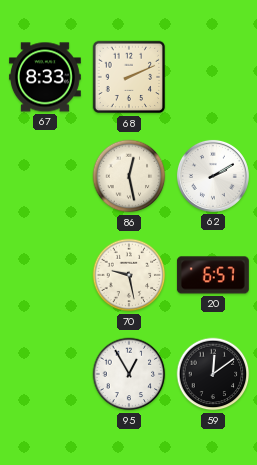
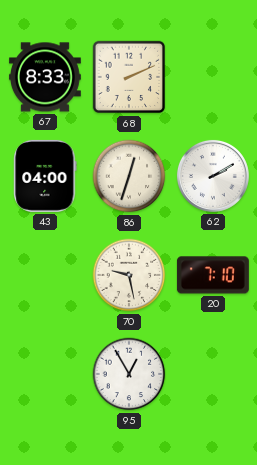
43: none -> 04:00
86: 12:28 -> 12:33
20: 6:57 -> 7:10
59: 12:09 -> none
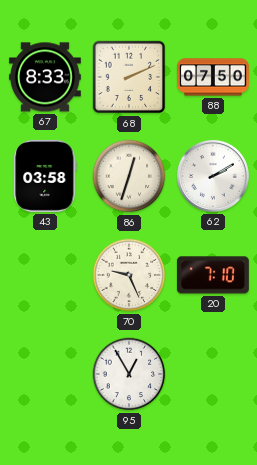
88: none -> 07:50
43: 04:00 -> 03:58
70: 9:28 -> 9:26
